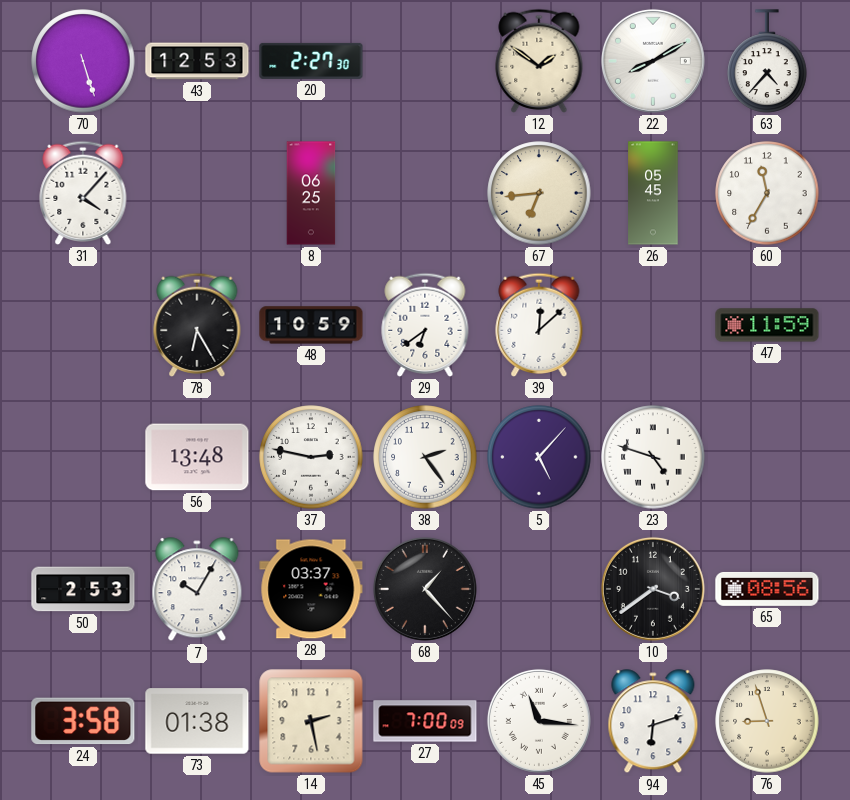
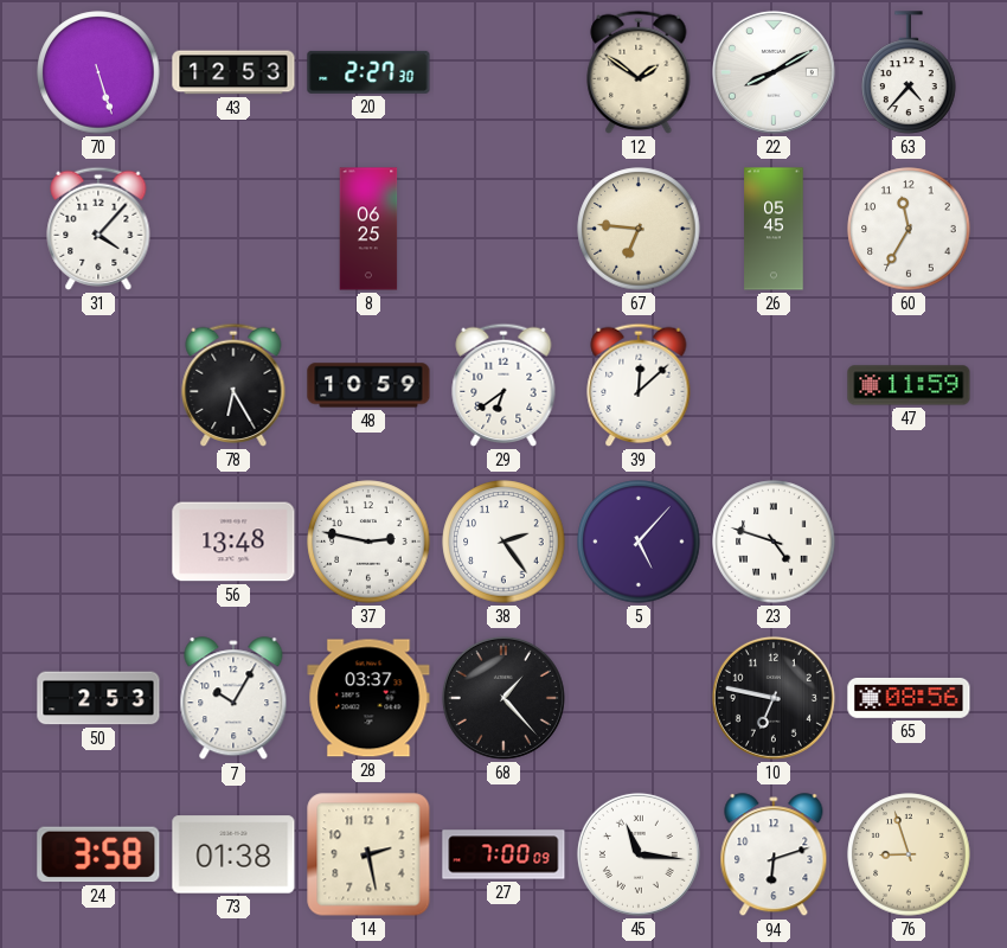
67: 6:44 -> 6:46
10: 3:39 -> 6:47
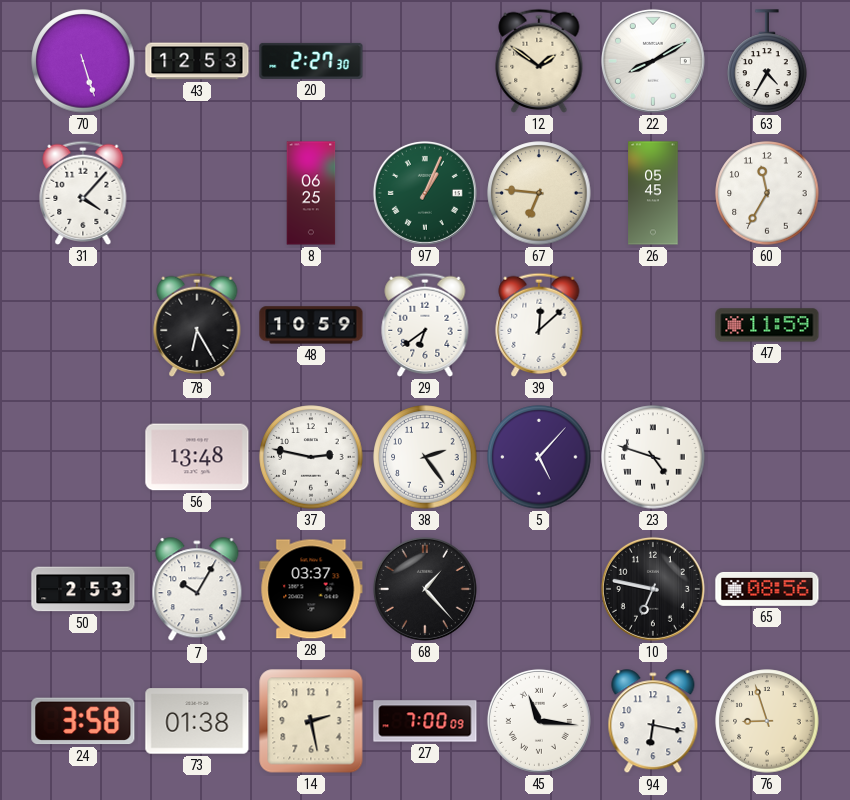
63: 4:37 -> 4:35
97: none -> 1:04
94: 6:12 -> 6:17
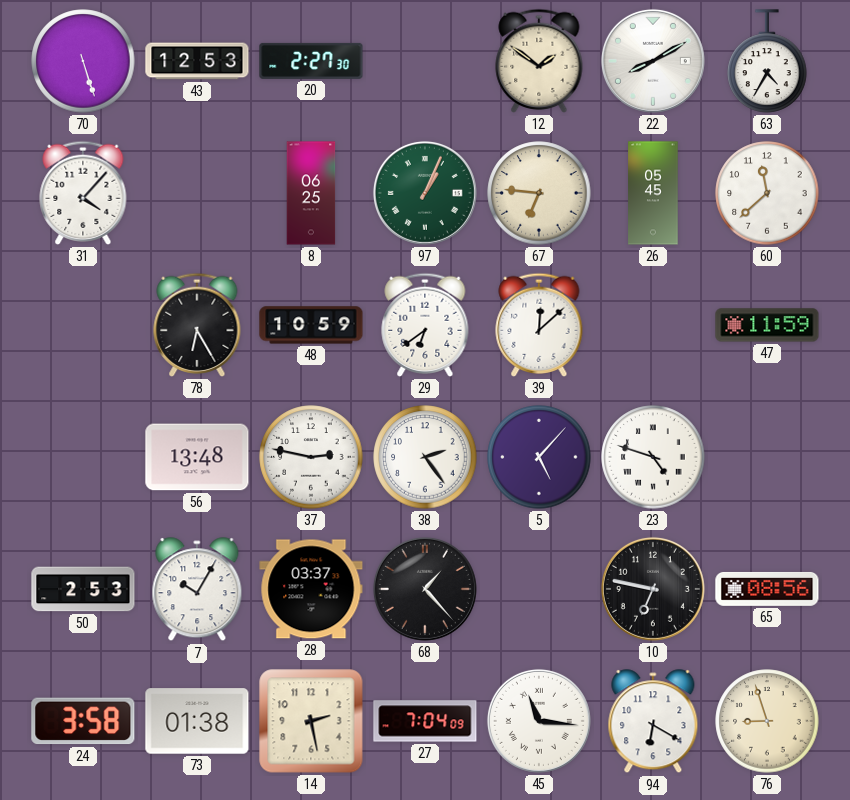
60: 11:35 -> 11:38
27: 7:00 -> 7:04
94: 6:17 -> 6:20
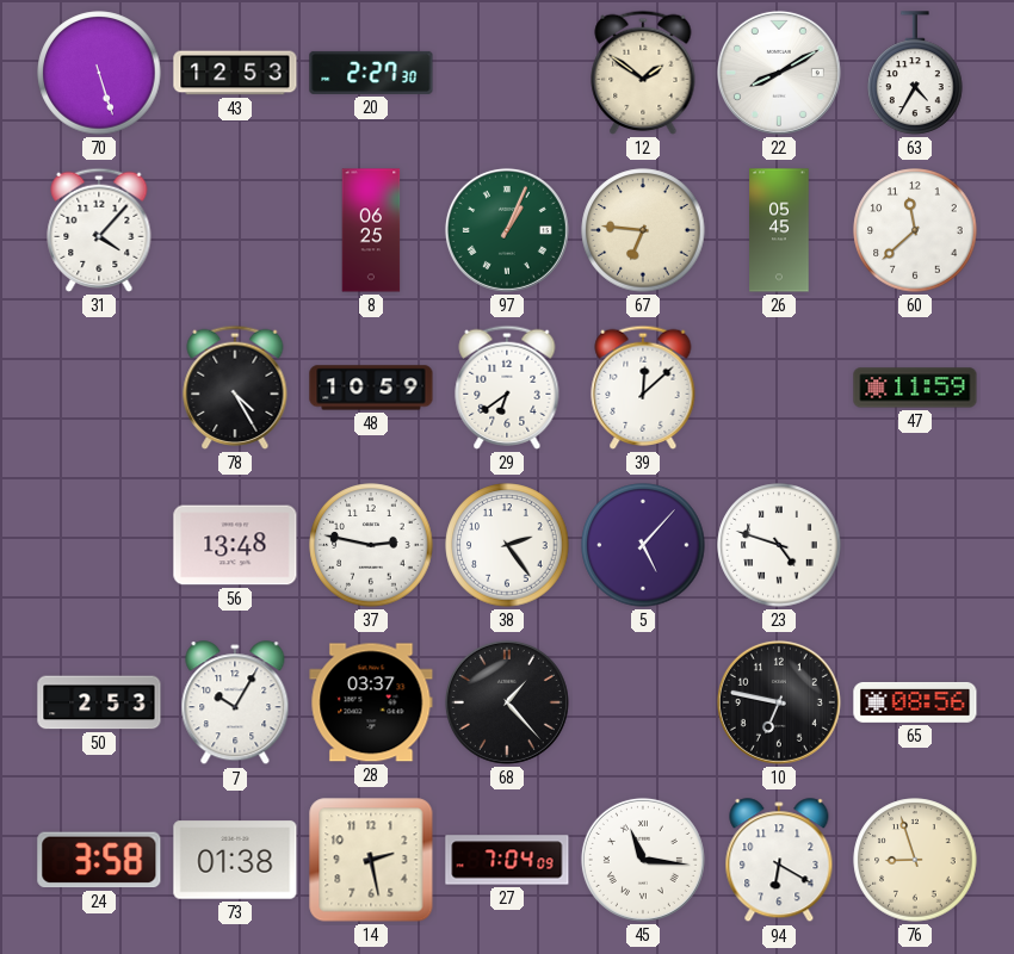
78: 6:25 -> 4:25
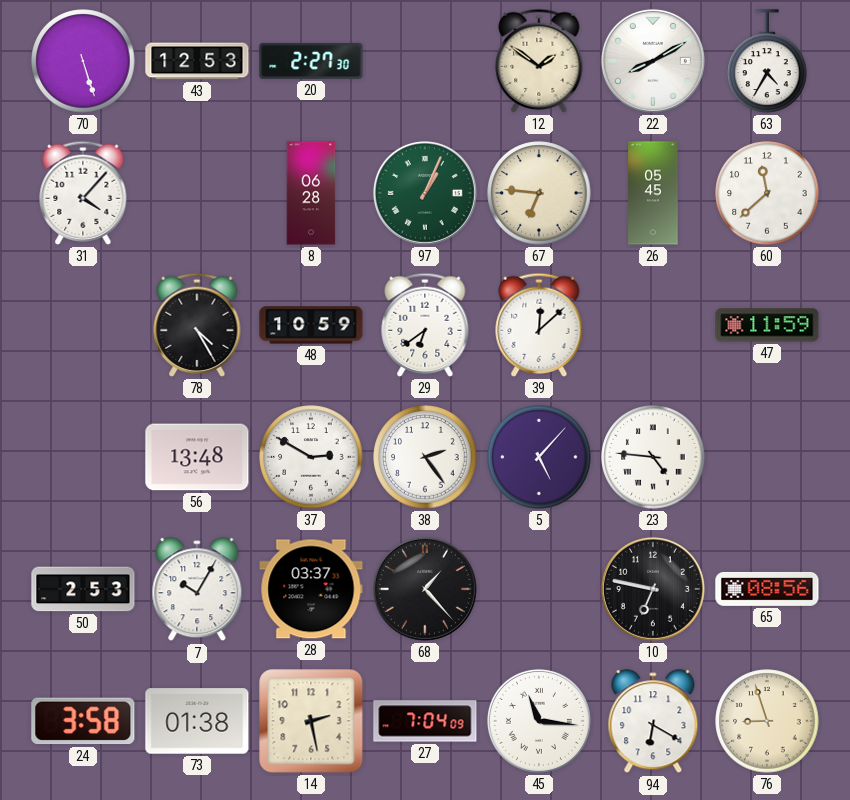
8: 06:25 -> 06:28
37: 2:47 -> 2:50
23: 4:48 -> 4:46
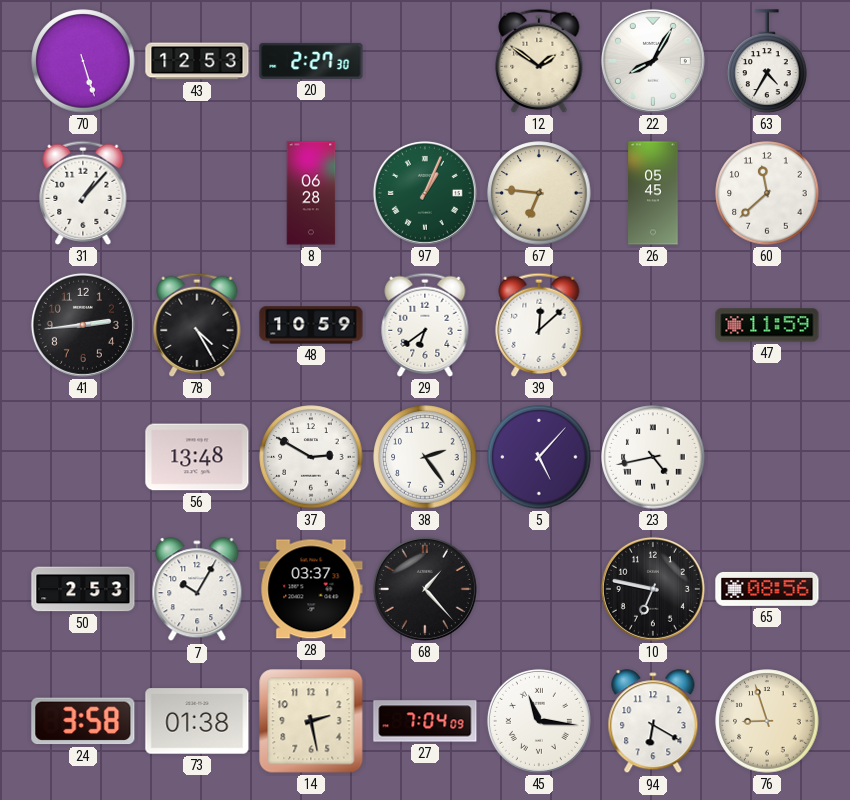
22: 8:10 -> 8:05
31: 4:07 -> 1:07
41: none -> 2:44
23: 4:46 -> 4:43
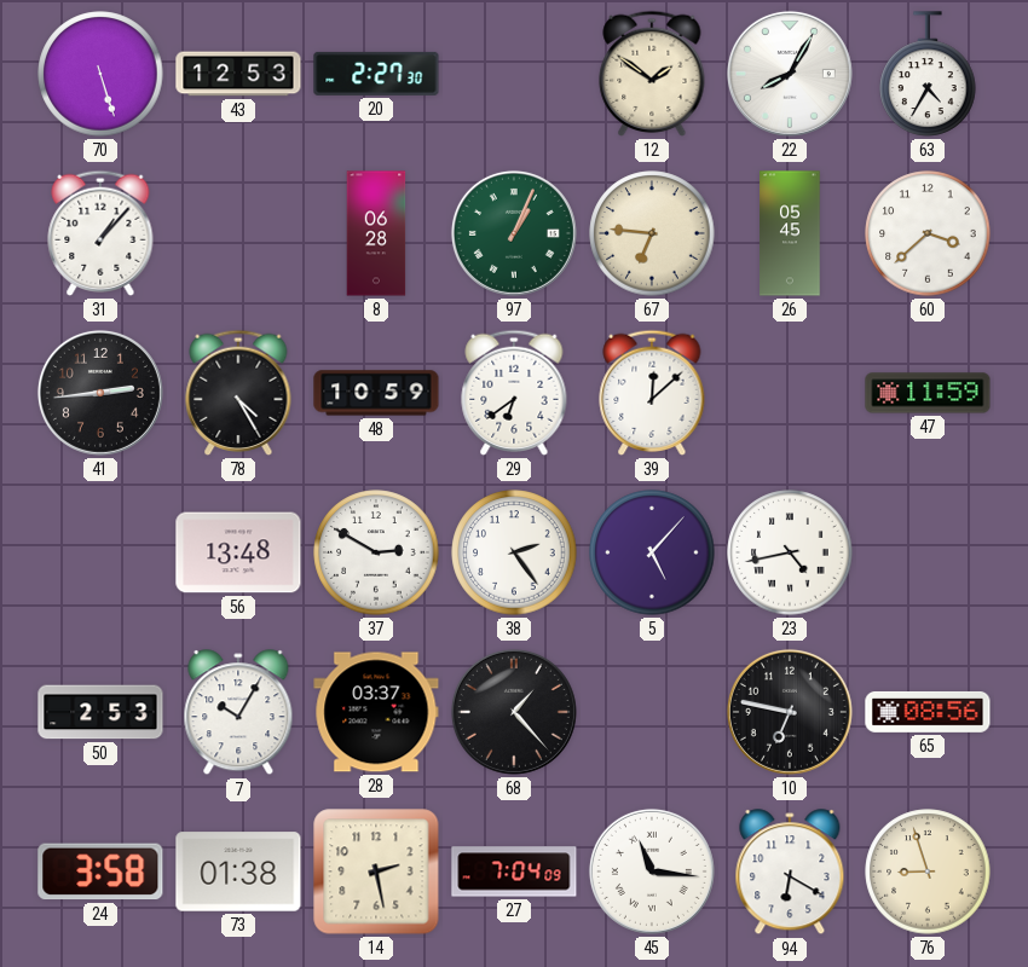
60: 11:38 -> 3:38
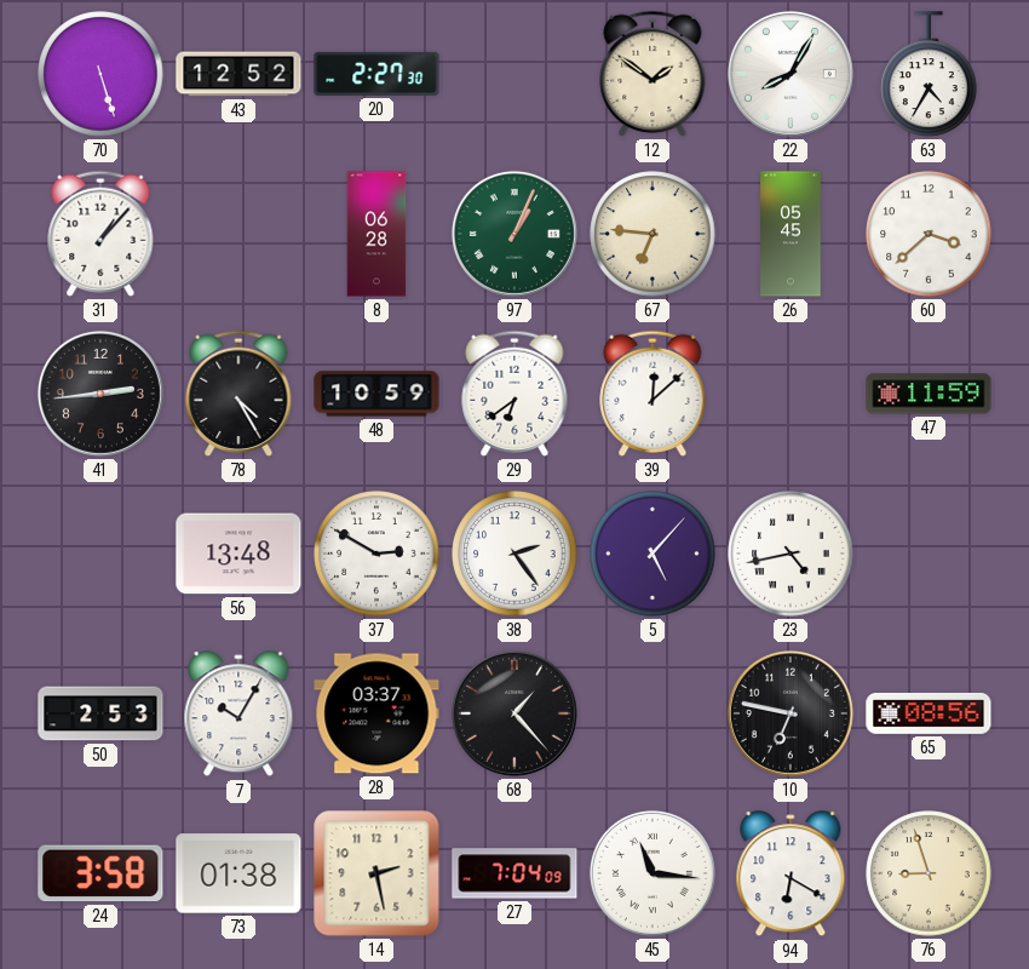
43: 12:53 -> 12:52
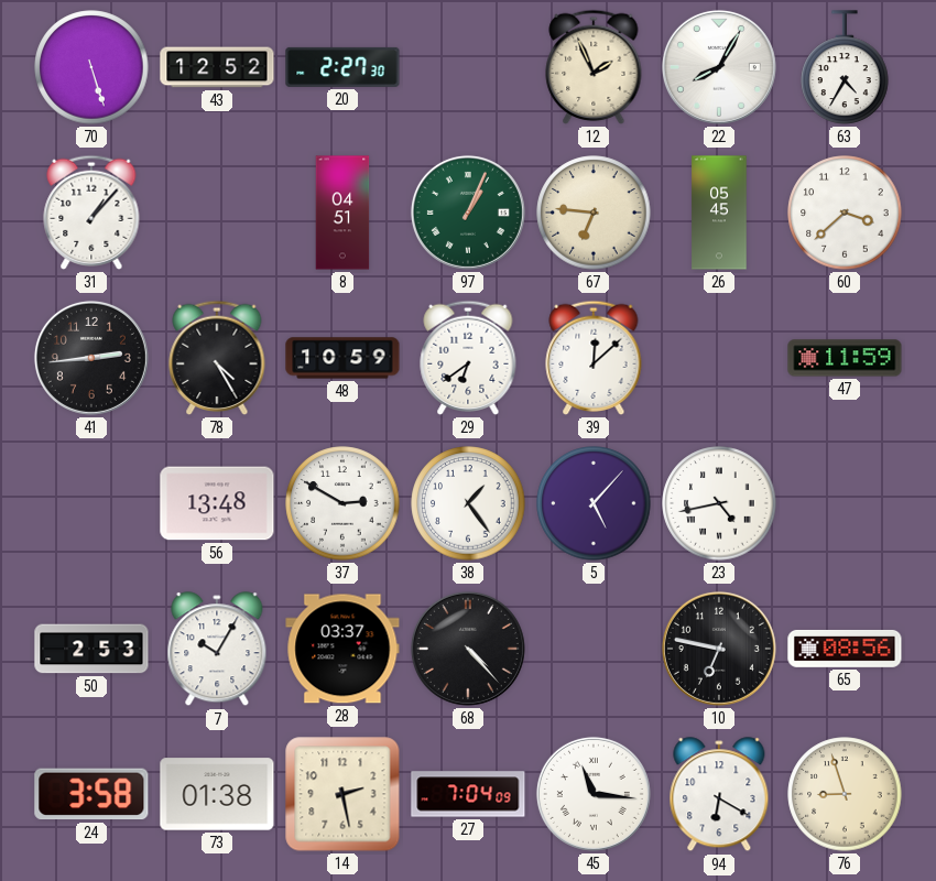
12: 1:51 -> 1:56
8: 06:28 -> 04:51
38: 2:24 -> 1:24
68: 1:23 -> 4:23
